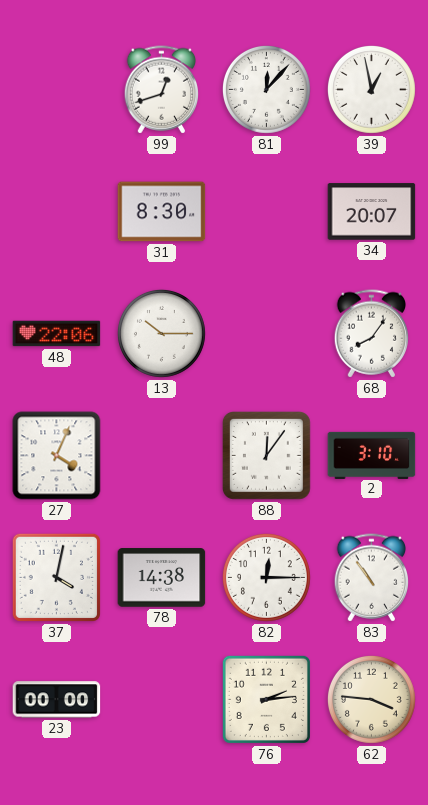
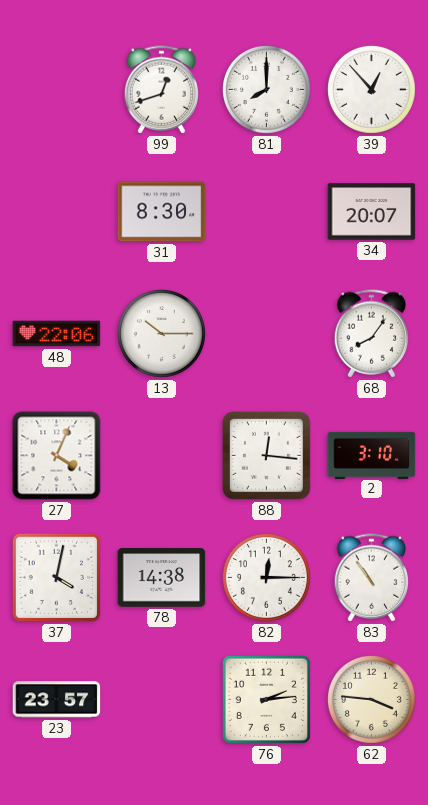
81: 12:07 -> 8:00
39: 12:58 -> 12:53
88: 12:06 -> 12:16
23: 00:00 -> 23:57
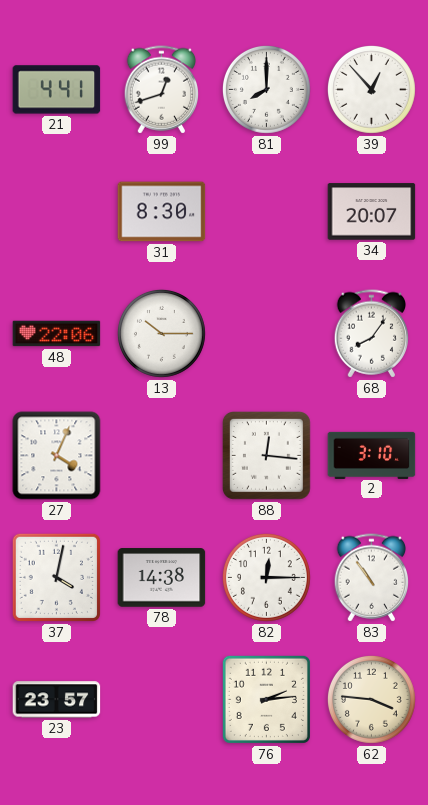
21: none -> 4:41
